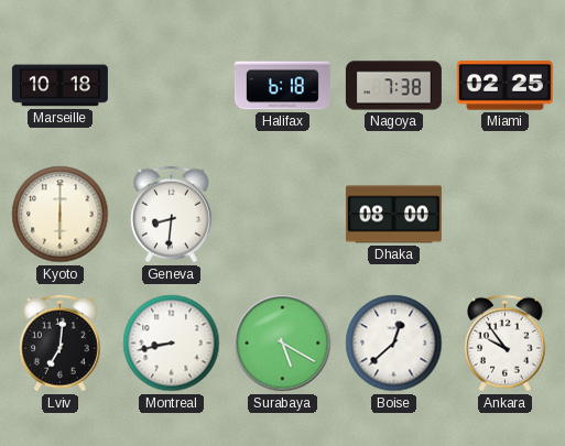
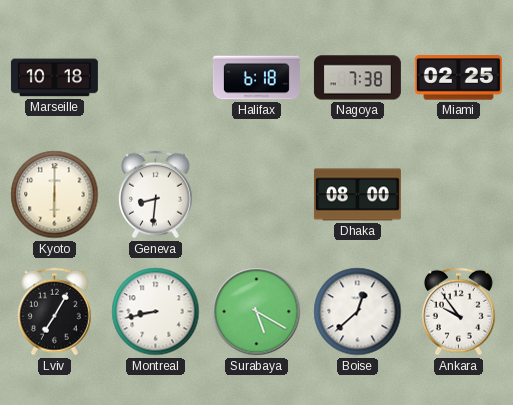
Lviv: 7:01 -> 7:05
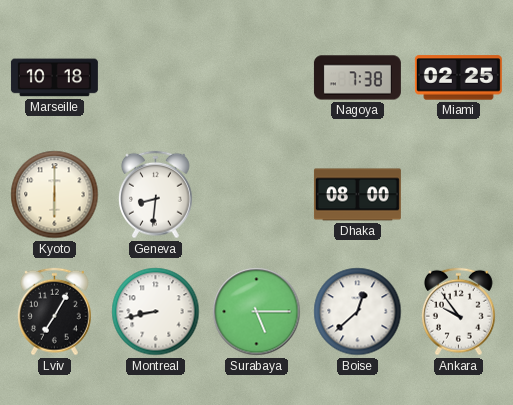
Halifax: 6:18 -> none
Surabaya: 5:20 -> 5:15
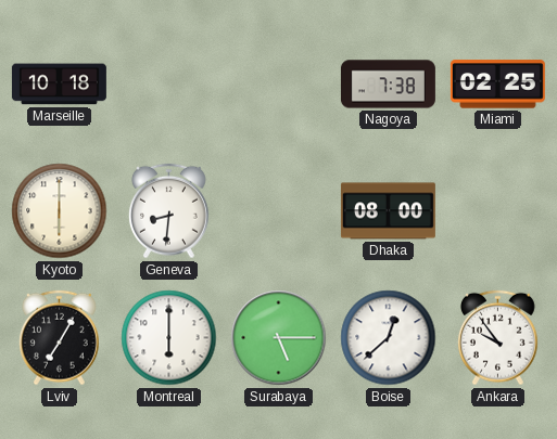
Montreal: 8:43 -> 6:00
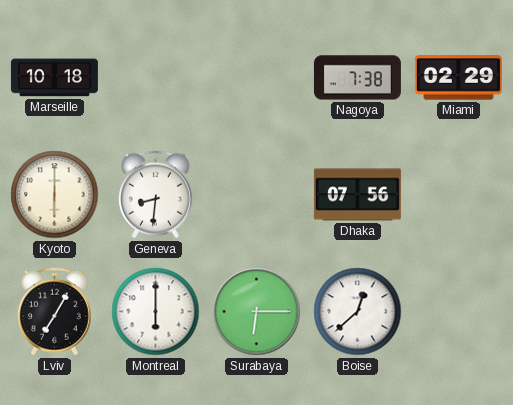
Miami: 02:25 -> 02:29
Dhaka: 08:00 -> 07:56
Surabaya: 5:15 -> 6:15
Ankara: 9:54 -> none
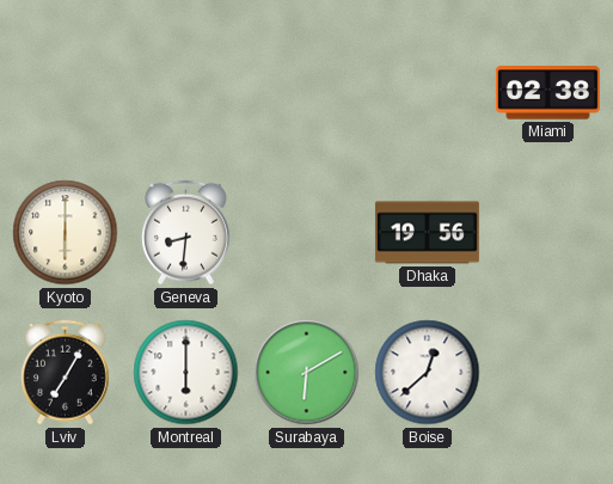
Marseille: 10:18 -> none
Nagoya: 7:38 -> none
Miami: 02:29 -> 02:38
Dhaka: 07:56 -> 19:56
Surabaya: 6:15 -> 6:10
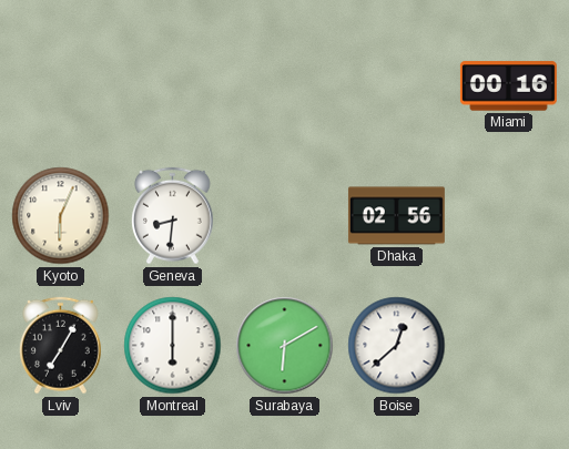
Miami: 02:38 -> 00:16
Kyoto: 6:00 -> 6:04
Dhaka: 19:56 -> 02:56
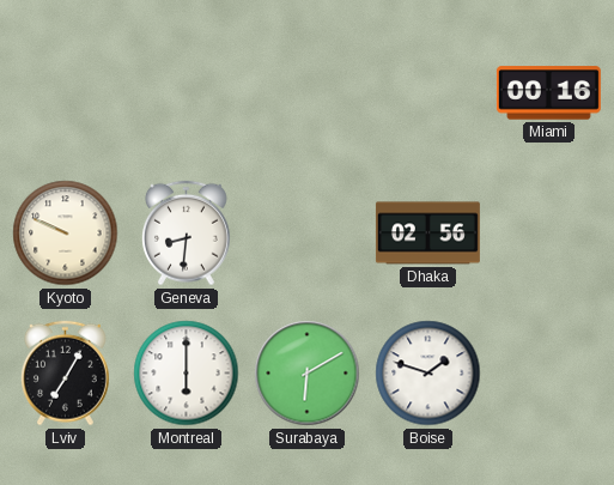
Kyoto: 6:04 -> 9:49
Boise: 12:38 -> 1:48
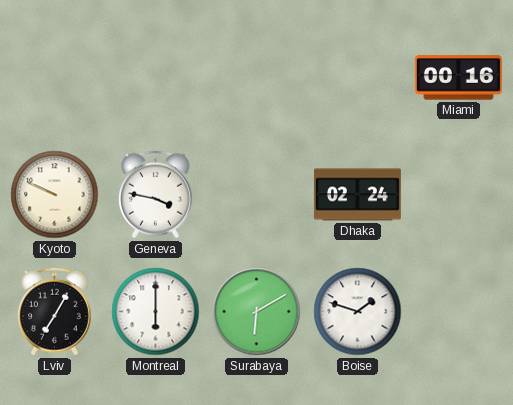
Geneva: 8:31 -> 3:47
Dhaka: 02:56 -> 02:24
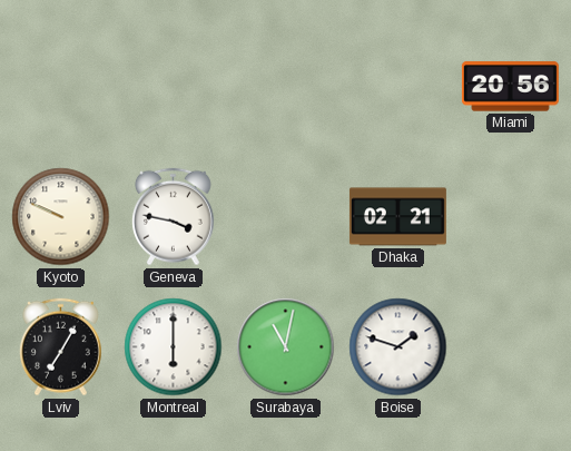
Miami: 00:16 -> 20:56
Dhaka: 02:24 -> 02:21
Surabaya: 6:10 -> 11:02
